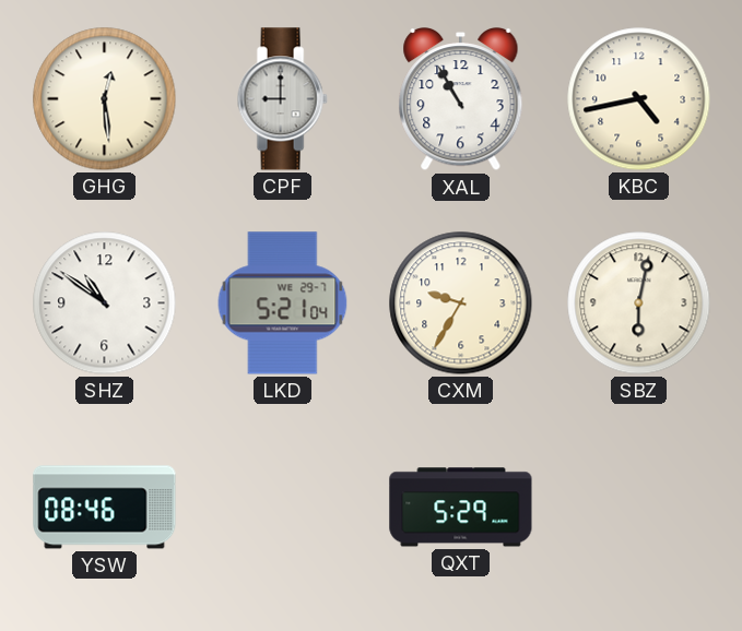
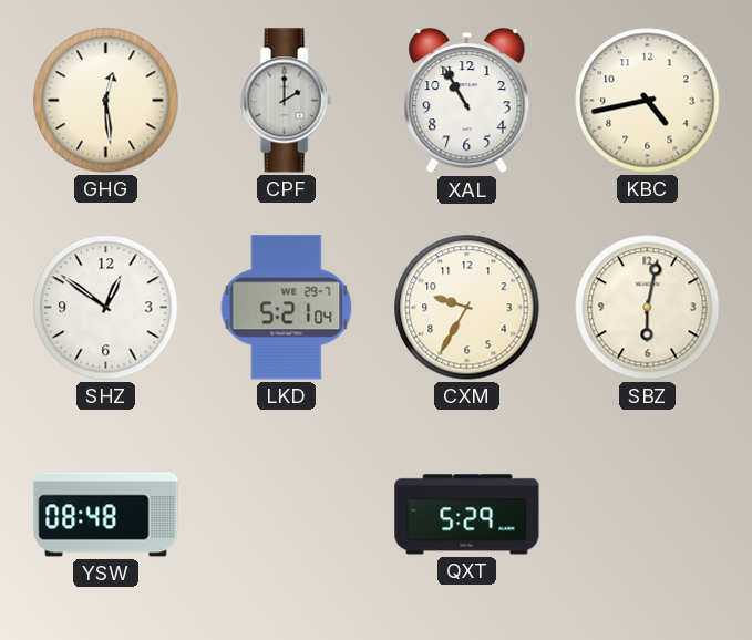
CPF: 9:00 -> 2:00
SHZ: 10:51 -> 12:51
YSW: 08:46 -> 08:48
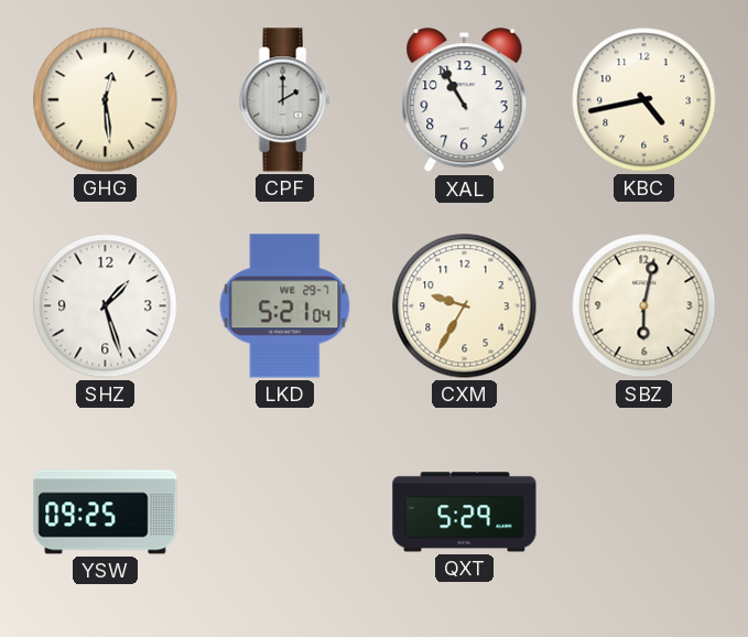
SHZ: 12:51 -> 1:27
YSW: 08:48 -> 09:25
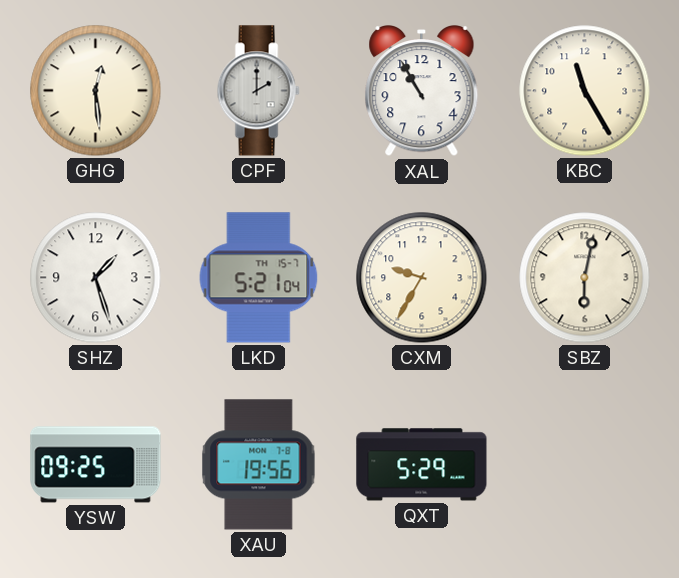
KBC: 4:43 -> 11:25
LKD date: WE 29-7 -> TH 15-7
XAU: none -> 19:56
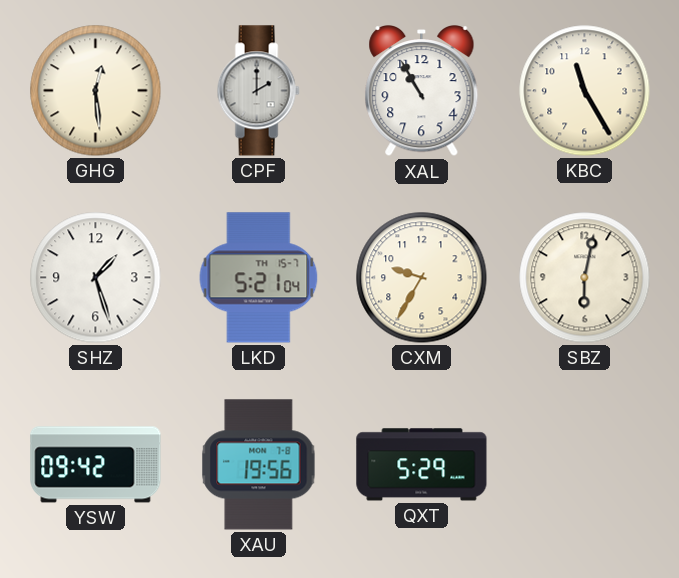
YSW: 09:25 -> 09:42
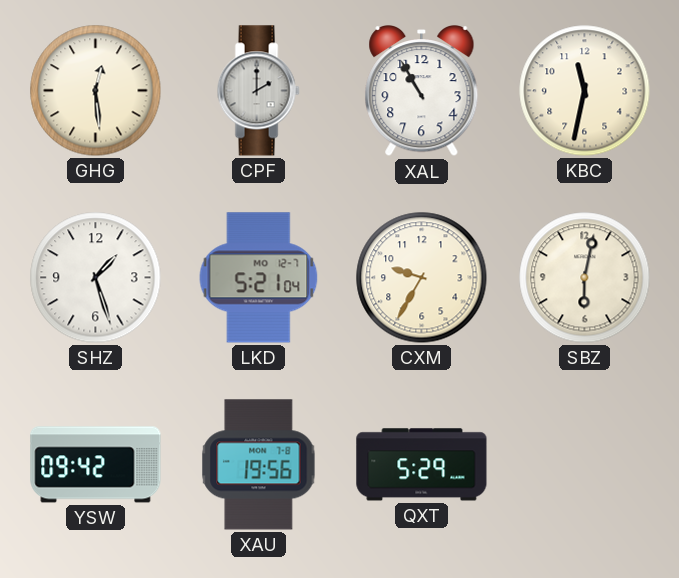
KBC: 11:25 -> 11:32
LKD date: TH 15-7 -> MO 12-7
